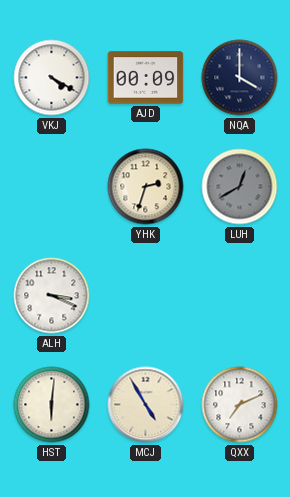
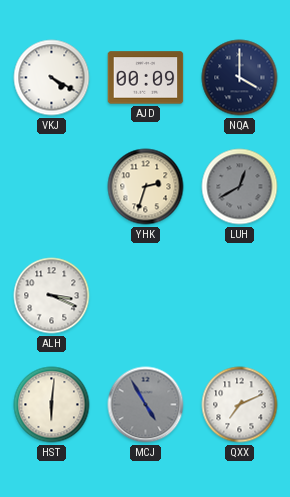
MCJ dial: cream -> grey
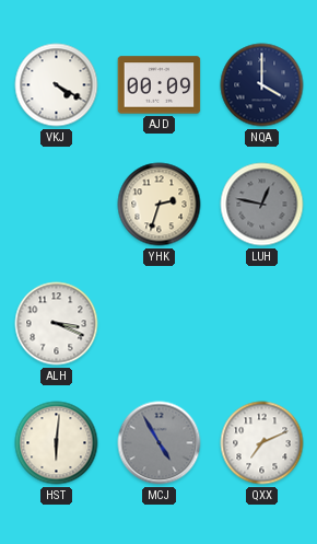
LUH: 12:40 -> 12:47
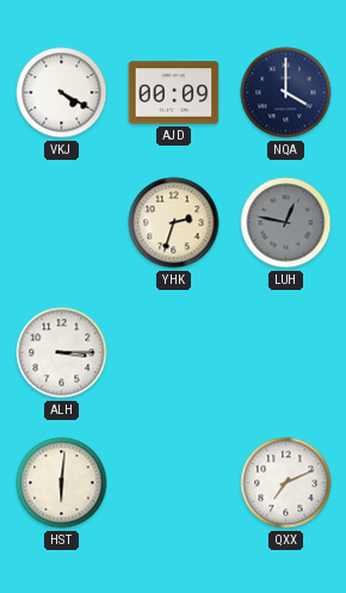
ALH: 3:19 -> 3:15
MCJ: 4:55 -> none
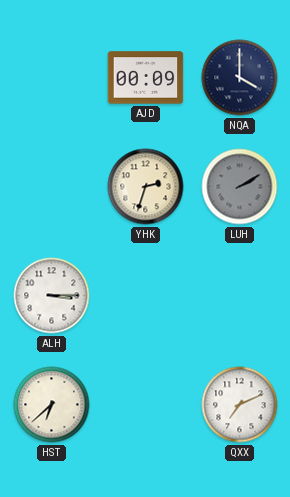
VKJ: 4:20 -> none
LUH: 12:47 -> 2:10
HST: 6:01 -> 6:38
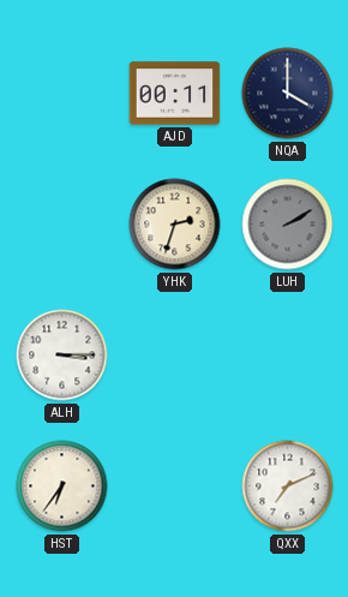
AJD: 00:09 -> 00:11
HST: 6:38 -> 6:36
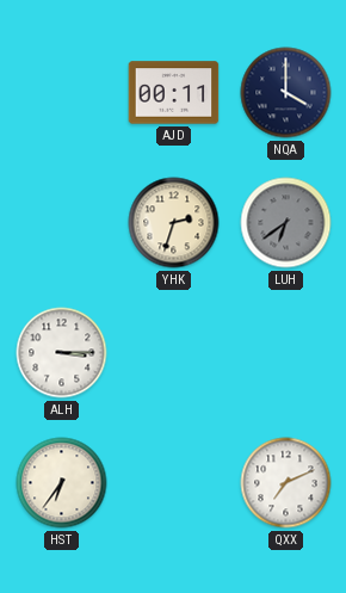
LUH: 2:10 -> 6:39
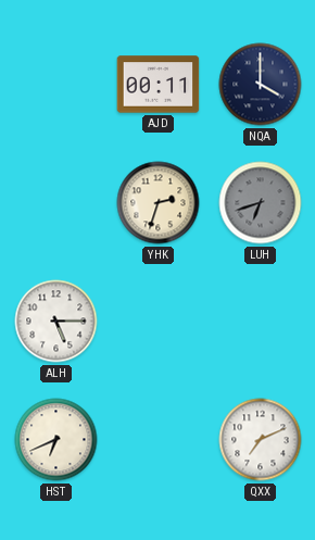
LUH: 6:39 -> 6:42
ALH: 3:15 -> 5:15
HST: 6:36 -> 6:41
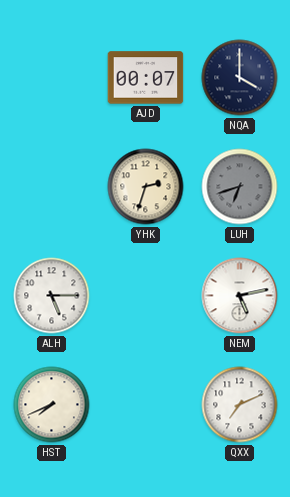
AJD: 00:11 -> 00:07
NEM: none -> 5:13
HST: 6:41 -> 7:41
